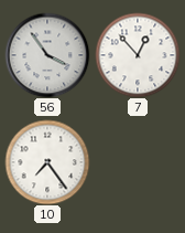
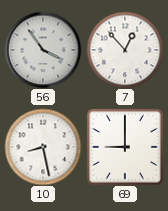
10: 7:24 -> 8:28
69: none -> 9:00
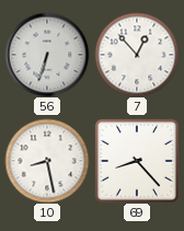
56: 3:54 -> 6:33
69: 9:00 -> 8:23
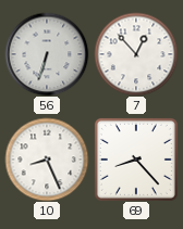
10: 8:28 -> 8:26
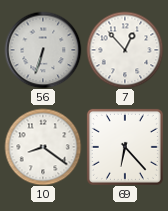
10: 8:26 -> 8:21
69: 8:23 -> 6:23
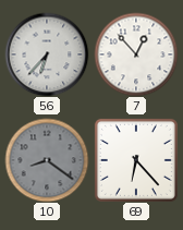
56: 6:33 -> 6:37
10 dial: white -> grey
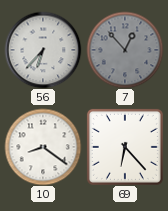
7 dial: white -> grey
10 dial: grey -> white
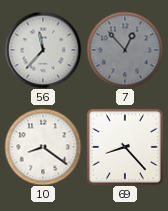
56: 6:37 -> 11:37
69: 6:23 -> 8:23
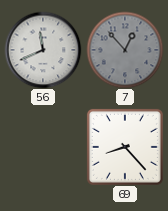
56: 11:37 -> 11:41
10: 8:21 -> none
